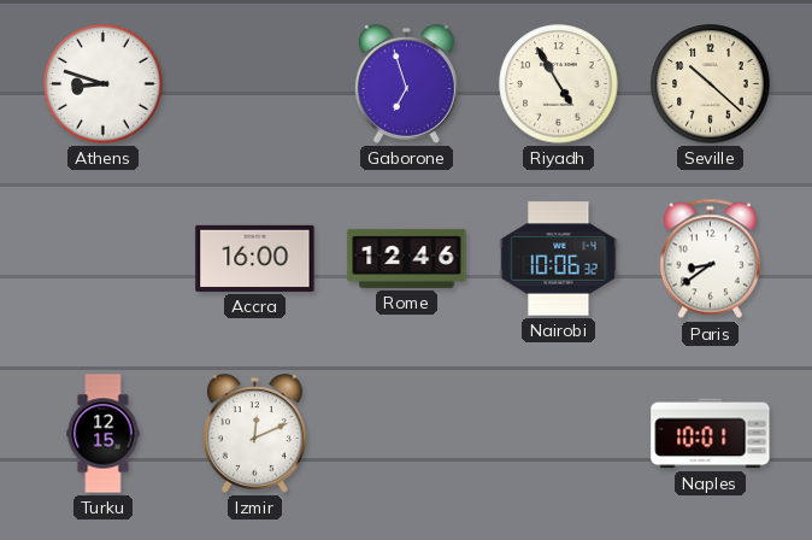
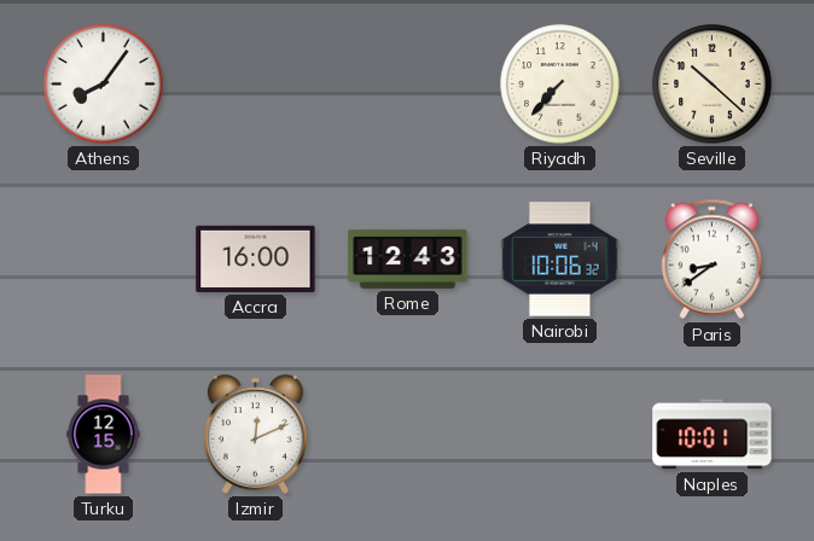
Athens: 8:48 -> 8:06
Gaborone: 6:57 -> none
Riyadh: 4:55 -> 7:37
Rome: 12:46 -> 12:43
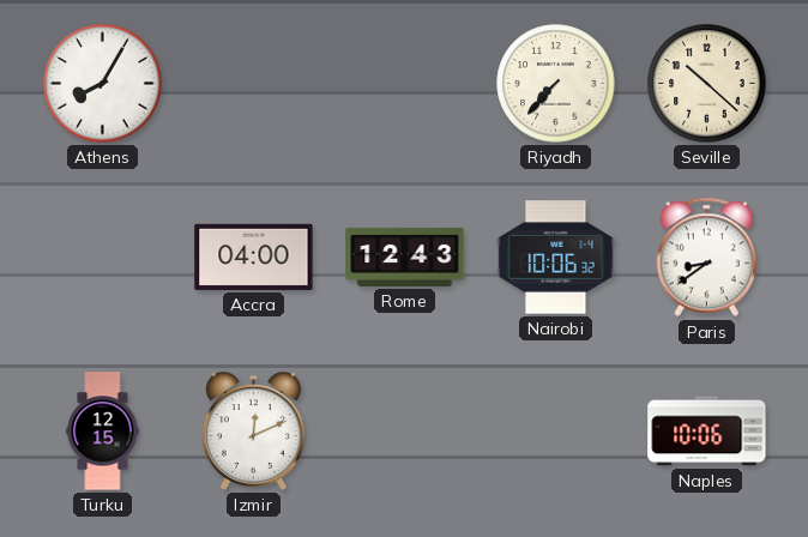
Athens: 8:06 -> 8:05
Accra: 16:00 -> 04:00
Naples: 10:01 -> 10:06
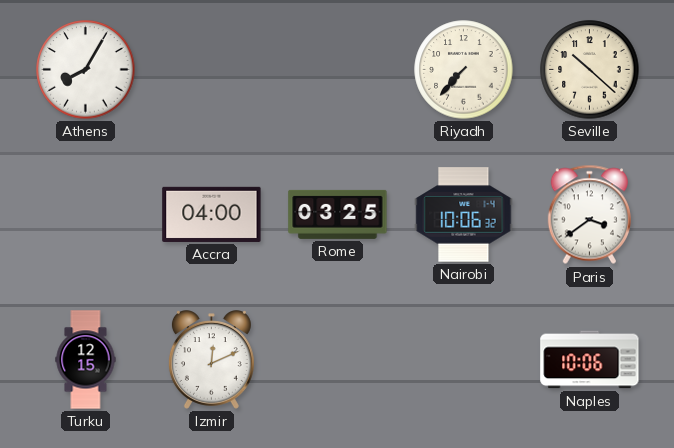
Rome: 12:43 -> 03:25
Paris: 8:39 -> 3:39
